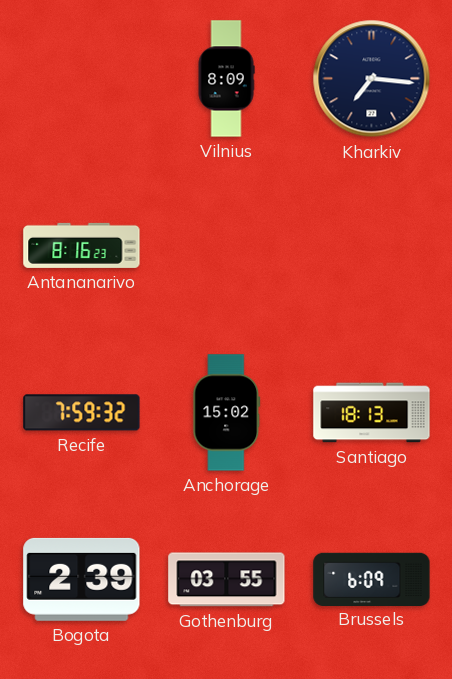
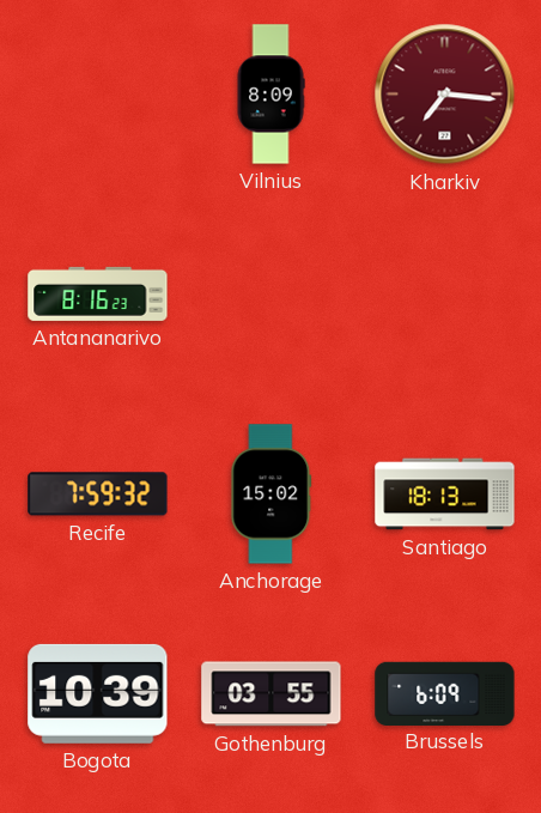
Kharkiv dial: navy -> burgundy
Bogota: 2:39 -> 10:39
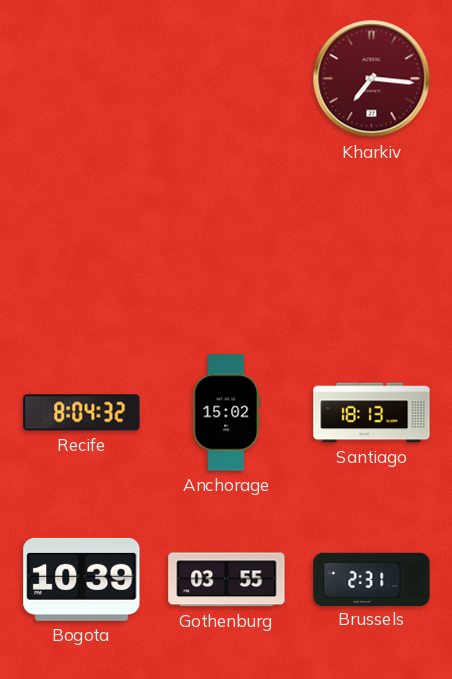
Vilnius: 8:09 -> none
Antananarivo: 8:16 -> none
Recife: 7:59 -> 8:04
Brussels: 6:09 -> 2:31
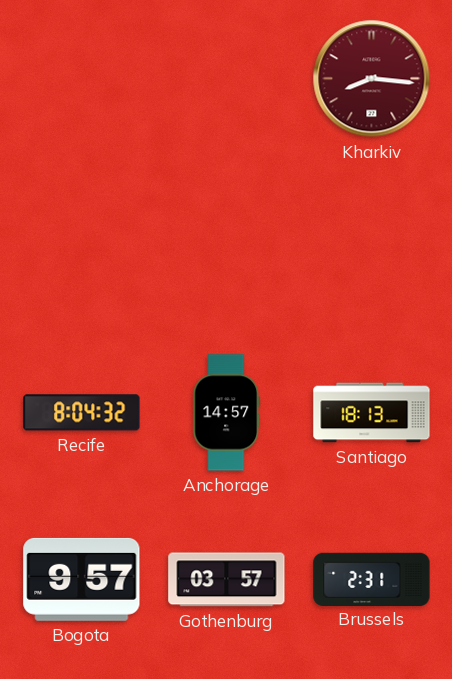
Kharkiv: 7:16 -> 8:16
Anchorage: 15:02 -> 14:57
Bogota: 10:39 -> 9:57
Gothenburg: 03:55 -> 03:57
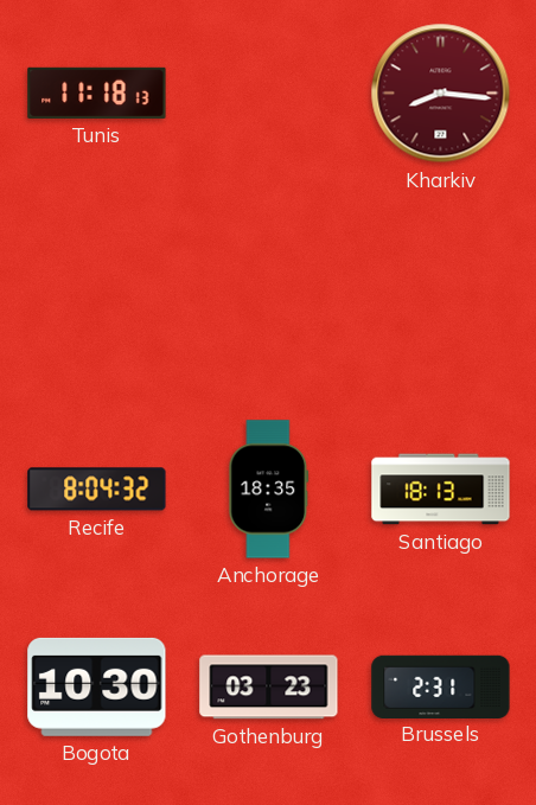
Tunis: none -> 11:18
Anchorage: 14:57 -> 18:35
Bogota: 9:57 -> 10:30
Gothenburg: 03:57 -> 03:23
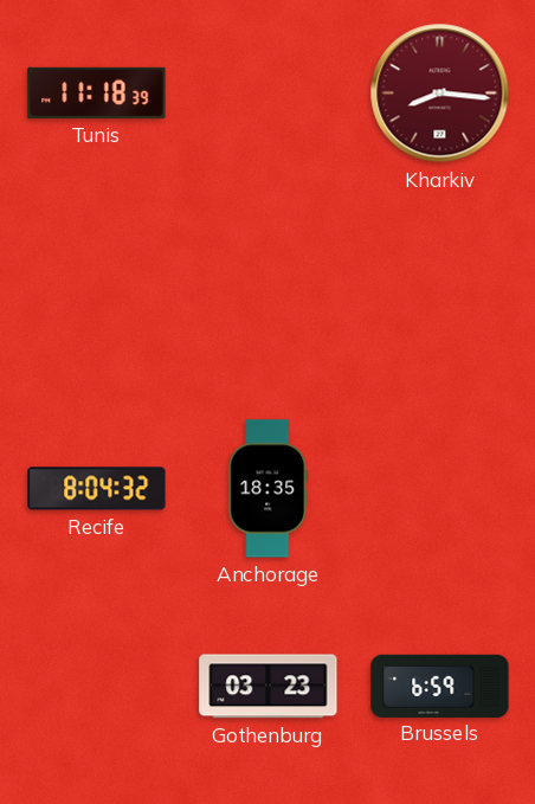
Tunis: 11:18:13 -> 11:18:39
Santiago: 18:13 -> none
Bogota: 10:30 -> none
Brussels: 2:31 -> 6:59
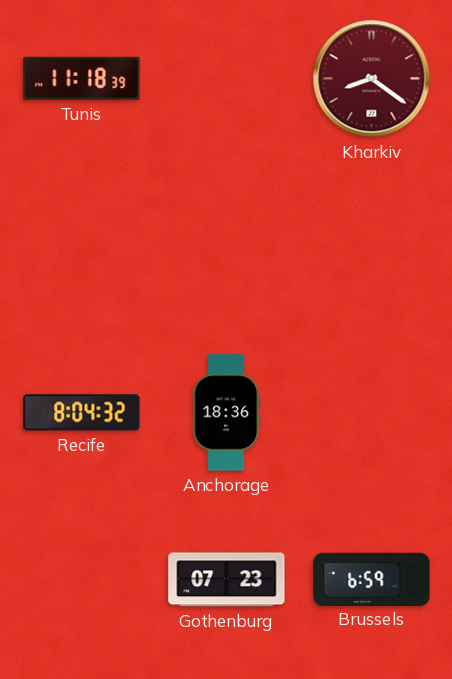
Kharkiv: 8:16 -> 8:21
Anchorage: 18:35 -> 18:36
Gothenburg: 03:23 -> 07:23
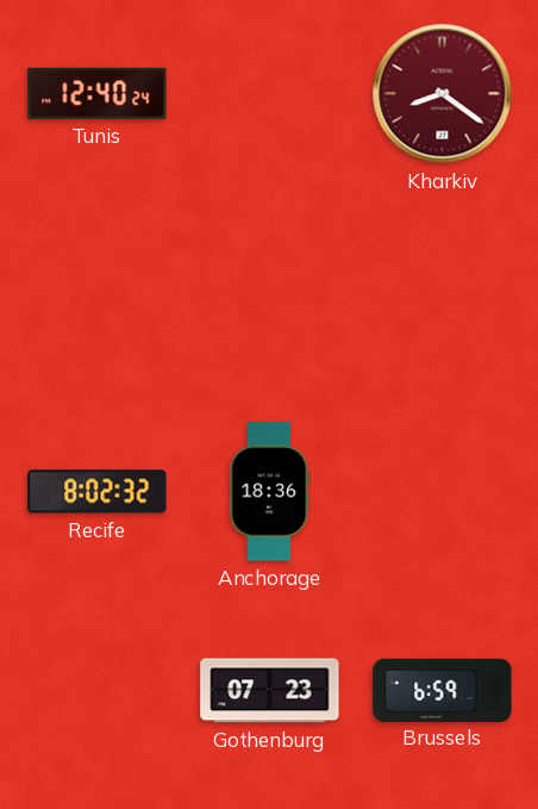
Tunis: 11:18 -> 12:40
Recife: 8:04 -> 8:02
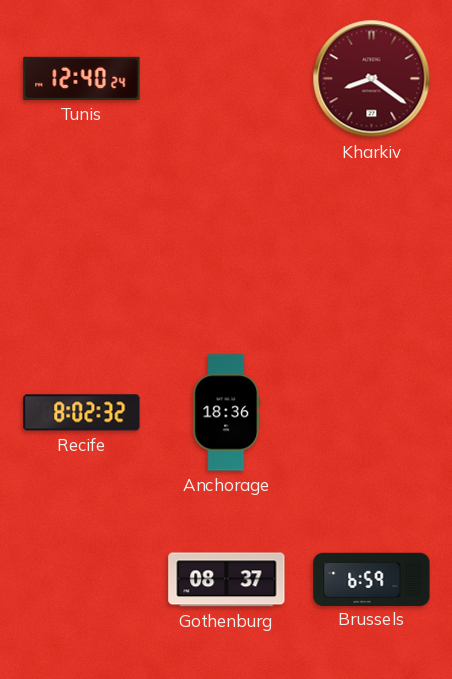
Gothenburg: 07:23 -> 08:37
